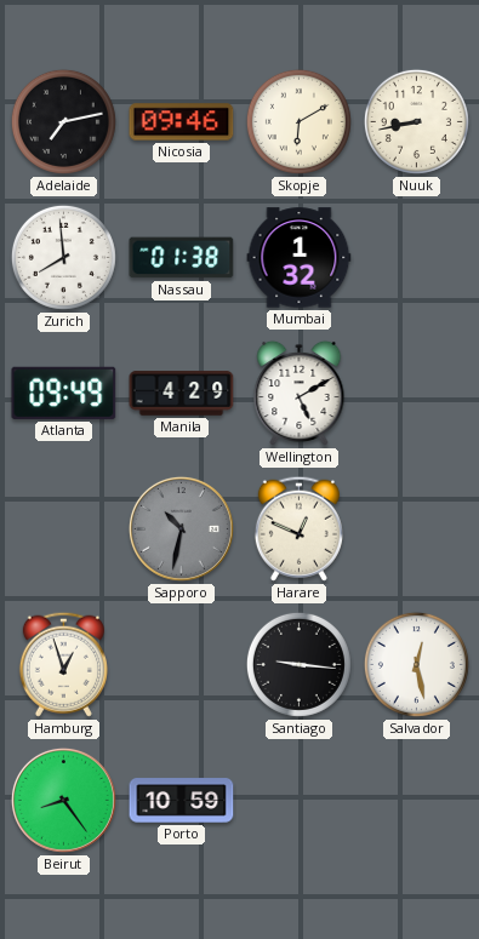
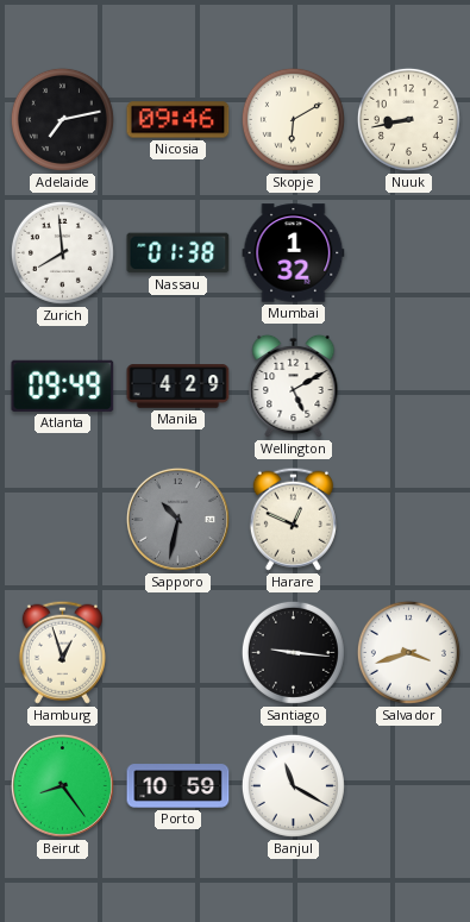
Salvador: 12:28 -> 3:42
Banjul: none -> 11:20
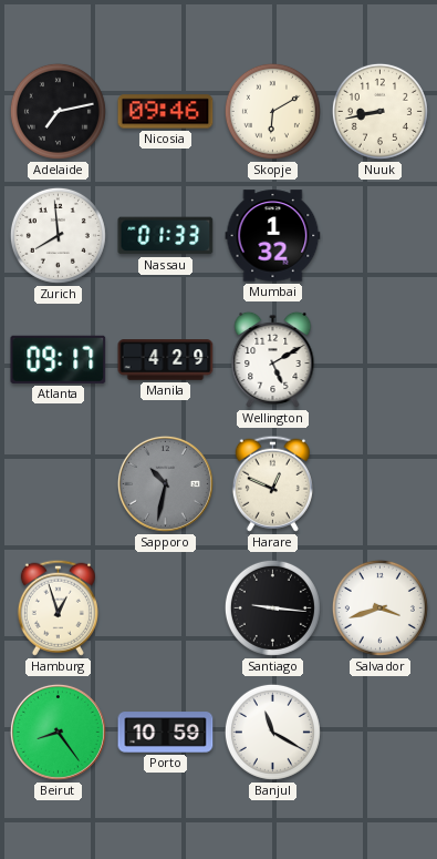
Nassau: 01:38 -> 01:33
Atlanta: 09:49 -> 09:17
